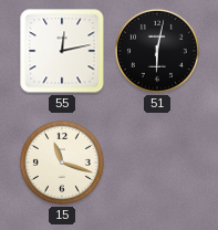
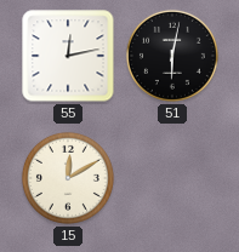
15: 11:18 -> 12:10
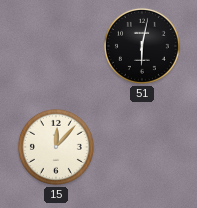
55: 12:13 -> none
15: 12:10 -> 12:07
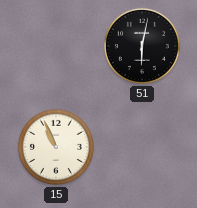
15: 12:07 -> 10:56
